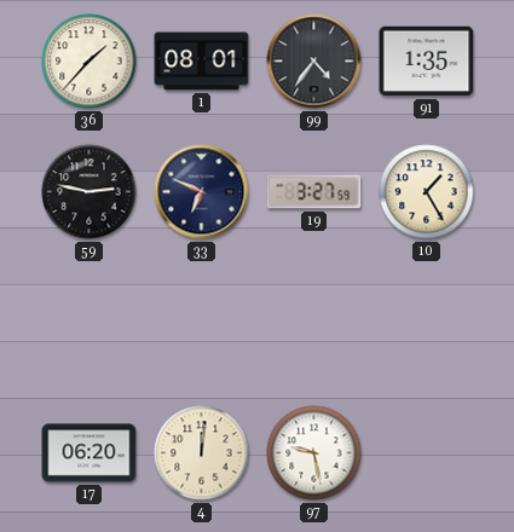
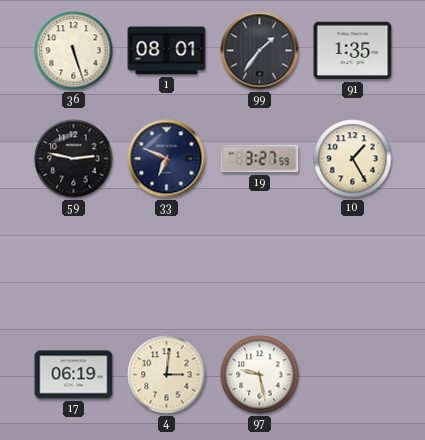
36: 1:37 -> 5:27
99: 4:36 -> 1:36
17: 06:20 -> 06:19
4: 12:01 -> 3:01
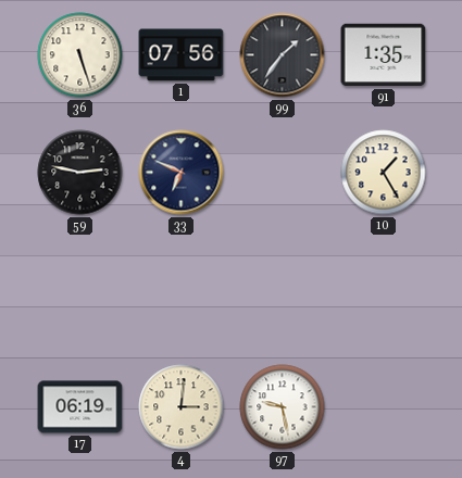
1: 08:01 -> 07:56
19: 3:27 -> none
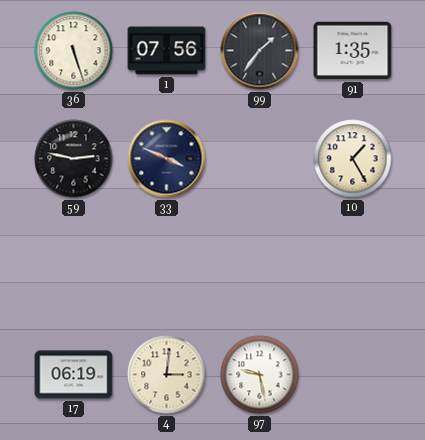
33: 6:49 -> 3:49
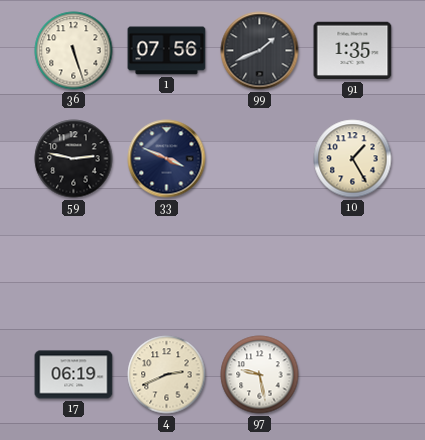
99: 1:36 -> 1:41
4: 3:01 -> 2:41
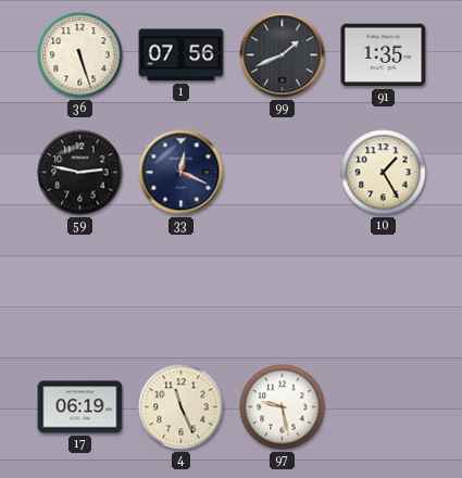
33: 3:49 -> 12:19
4: 2:41 -> 11:26
